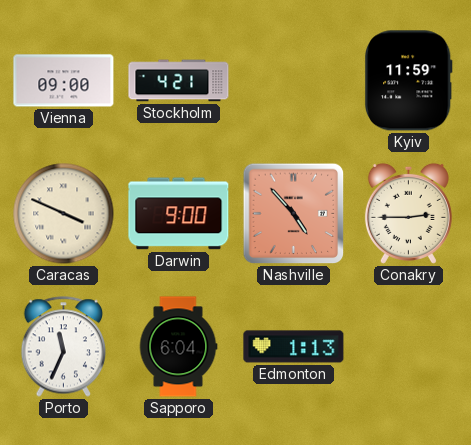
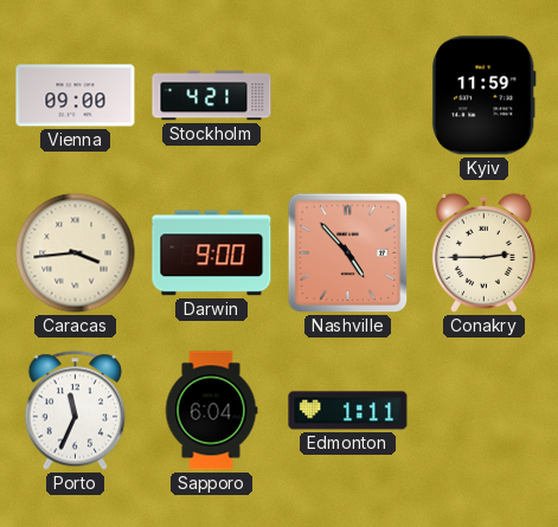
Caracas: 3:49 -> 3:44
Edmonton: 1:13 -> 1:11
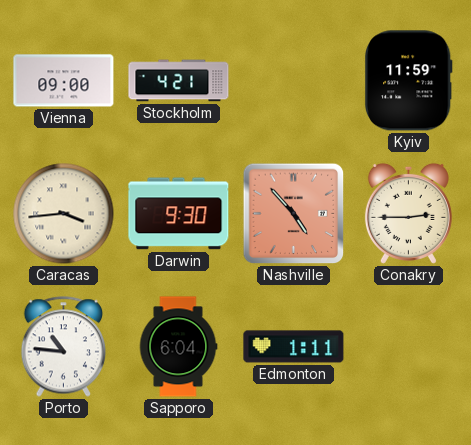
Darwin: 9:00 -> 9:30
Porto: 11:34 -> 10:46
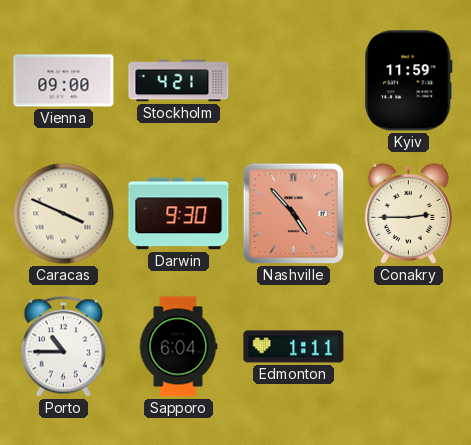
Caracas: 3:44 -> 3:49
Porto: 10:46 -> 10:45
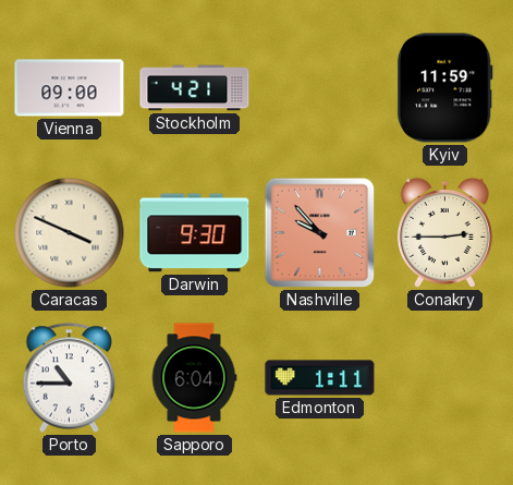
Nashville: 4:53 -> 9:53
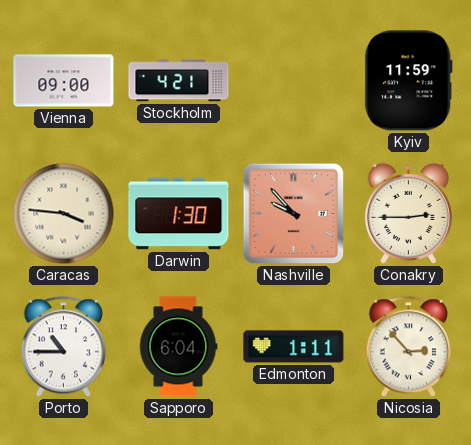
Caracas: 3:49 -> 3:46
Darwin: 9:30 -> 1:30
Nicosia: none -> 2:53
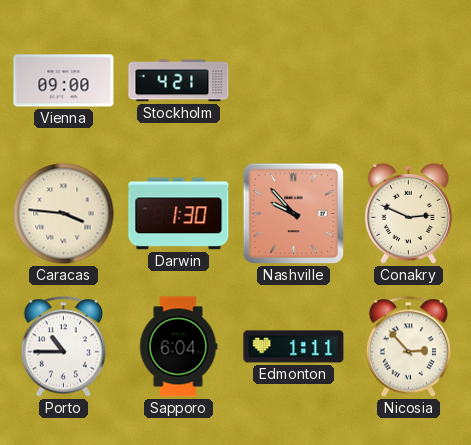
Kyiv: 11:59 -> none
Conakry: 2:45 -> 2:49
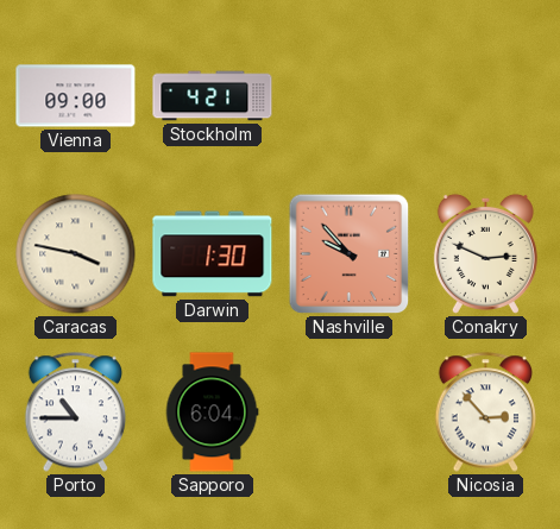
Caracas: 3:46 -> 3:47
Edmonton: 1:11 -> none
